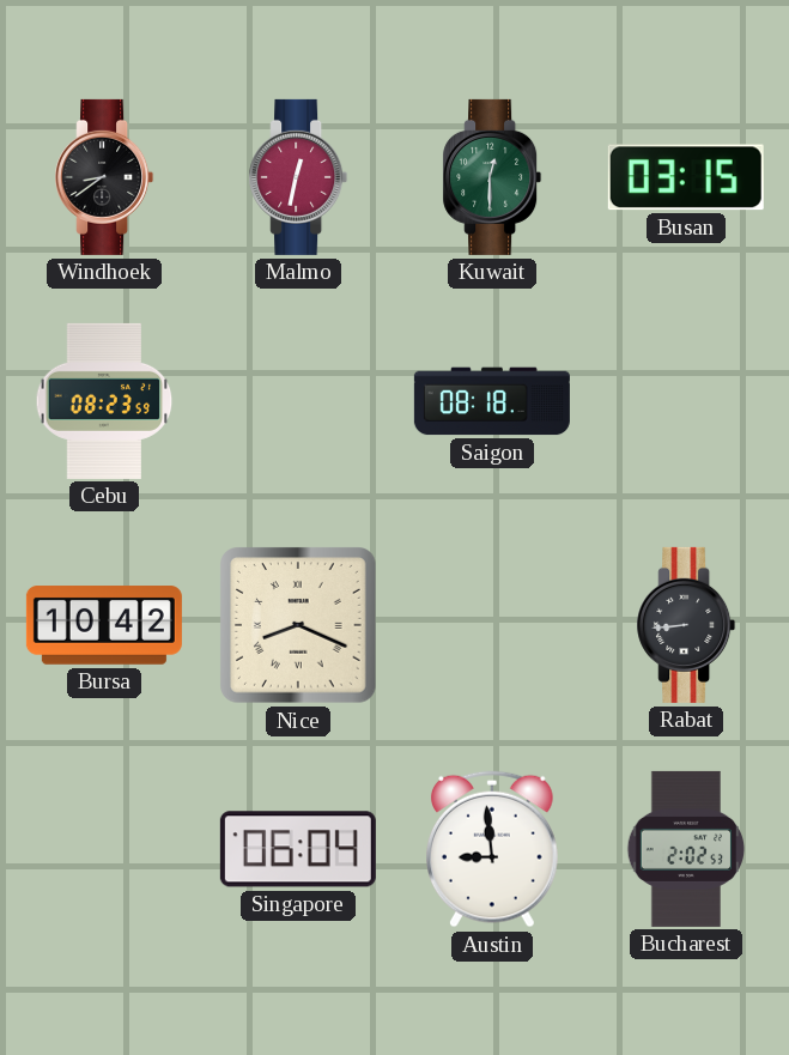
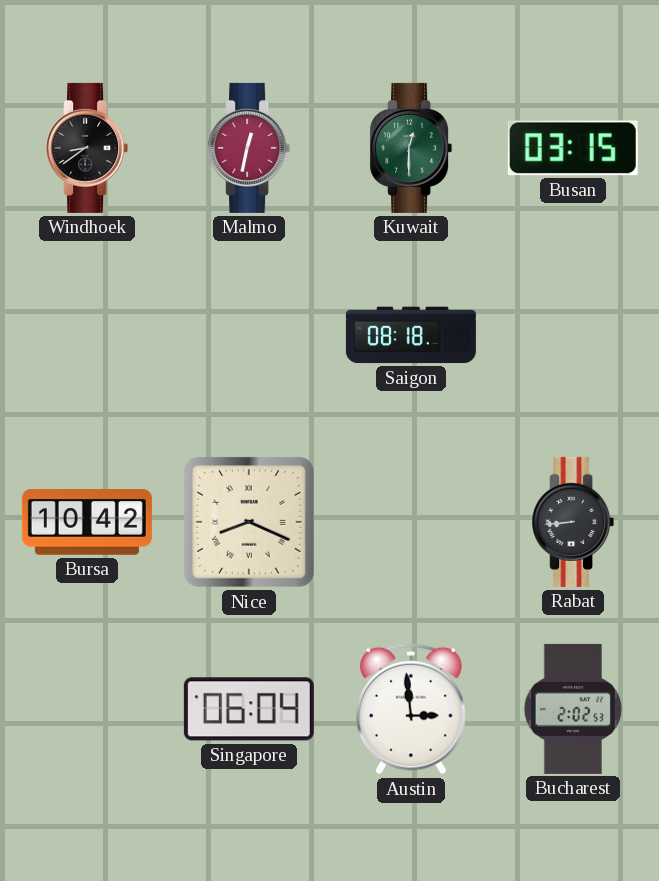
Cebu: 08:23 -> none
Austin: 8:59 -> 2:59
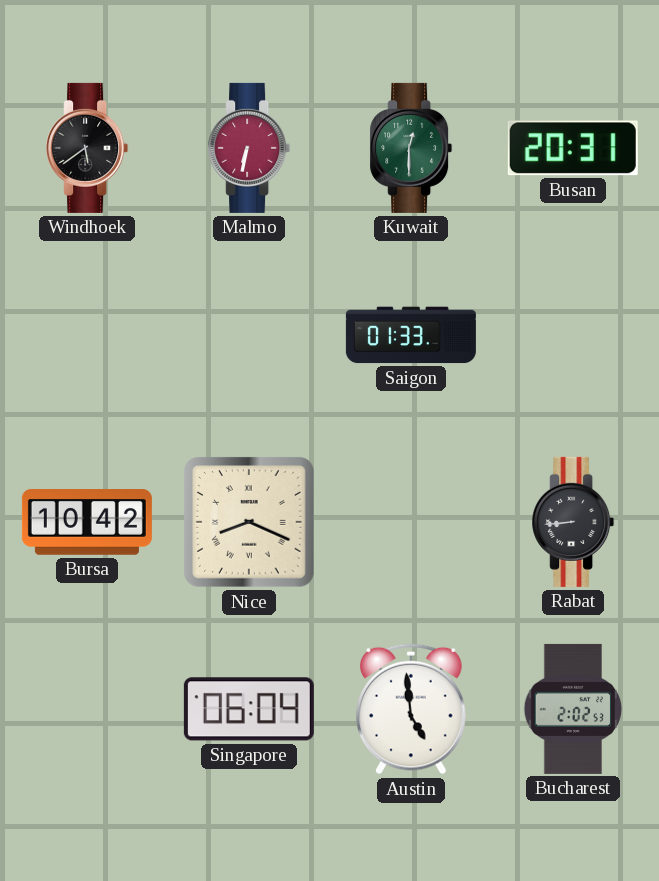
Windhoek: 8:39 -> 5:39
Malmo: 12:32 -> 6:32
Busan: 03:15 -> 20:31
Saigon: 08:18 -> 01:33
Austin: 2:59 -> 4:59
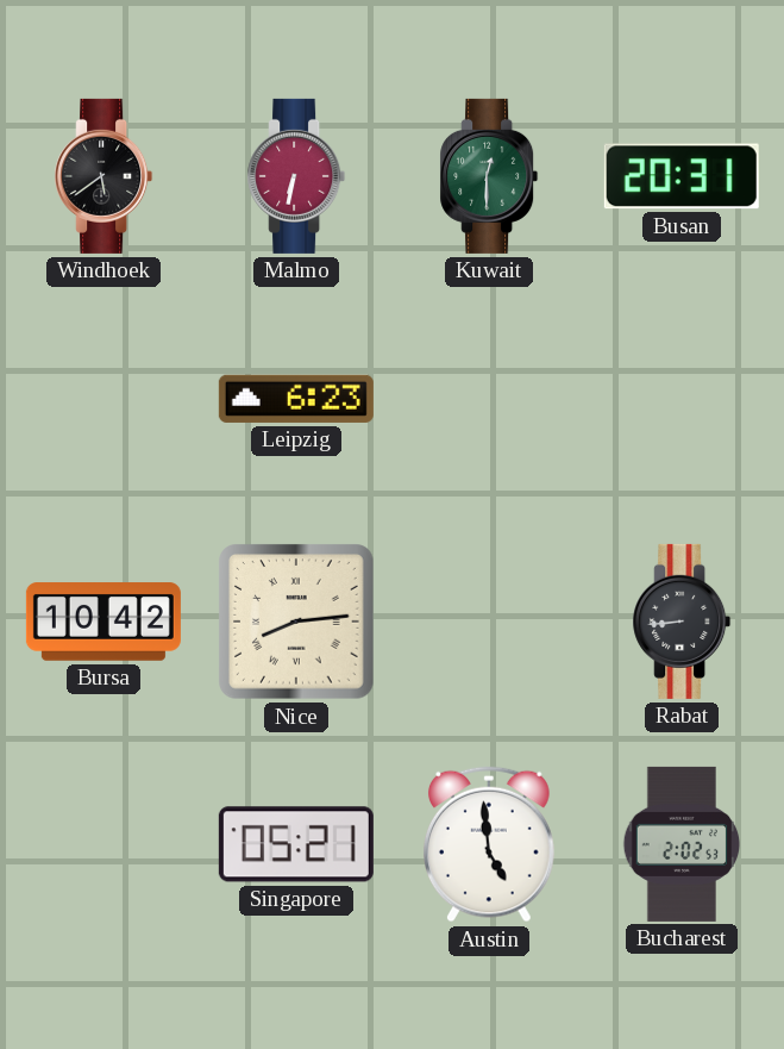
Leipzig: none -> 6:23
Saigon: 01:33 -> none
Nice: 8:19 -> 8:14
Singapore: 06:04 -> 05:21
